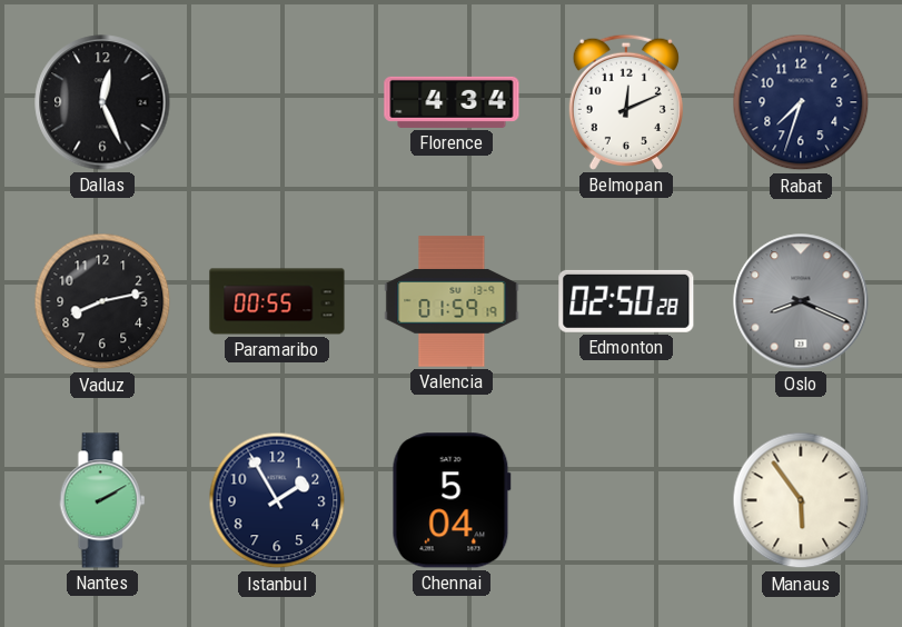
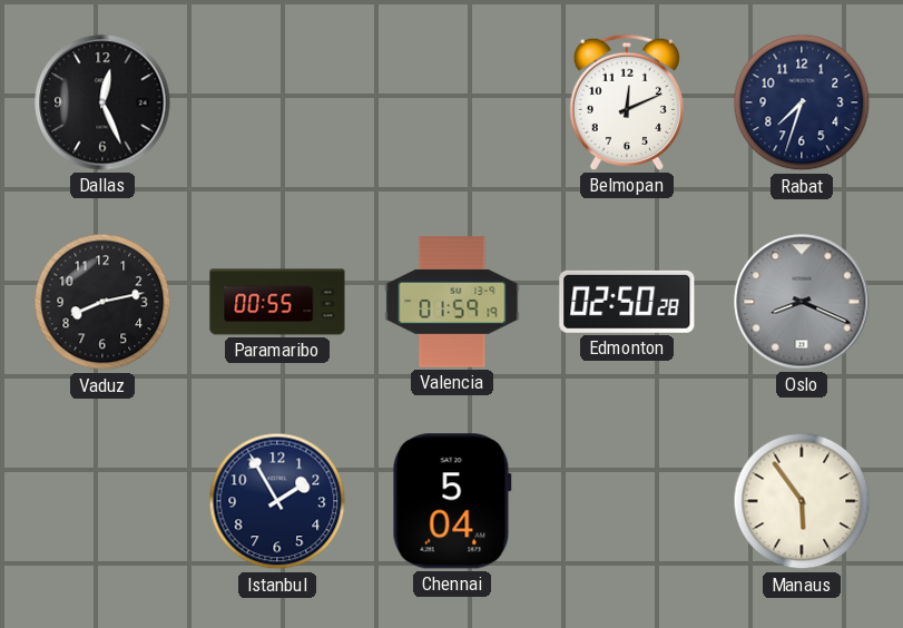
Florence: 4:34 -> none
Nantes: 2:10 -> none
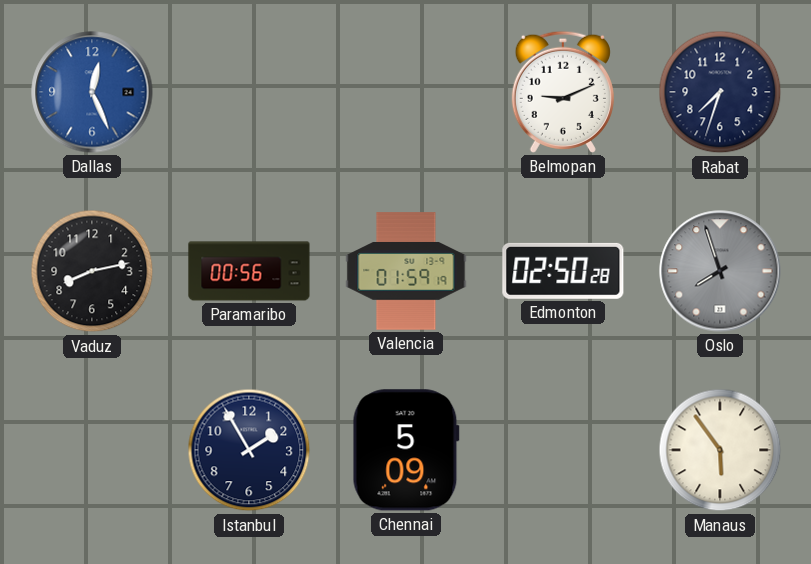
Dallas dial: black -> blue
Belmopan: 12:11 -> 9:11
Paramaribo: 00:55 -> 00:56
Oslo: 8:19 -> 7:57
Chennai: 5:04 -> 5:09
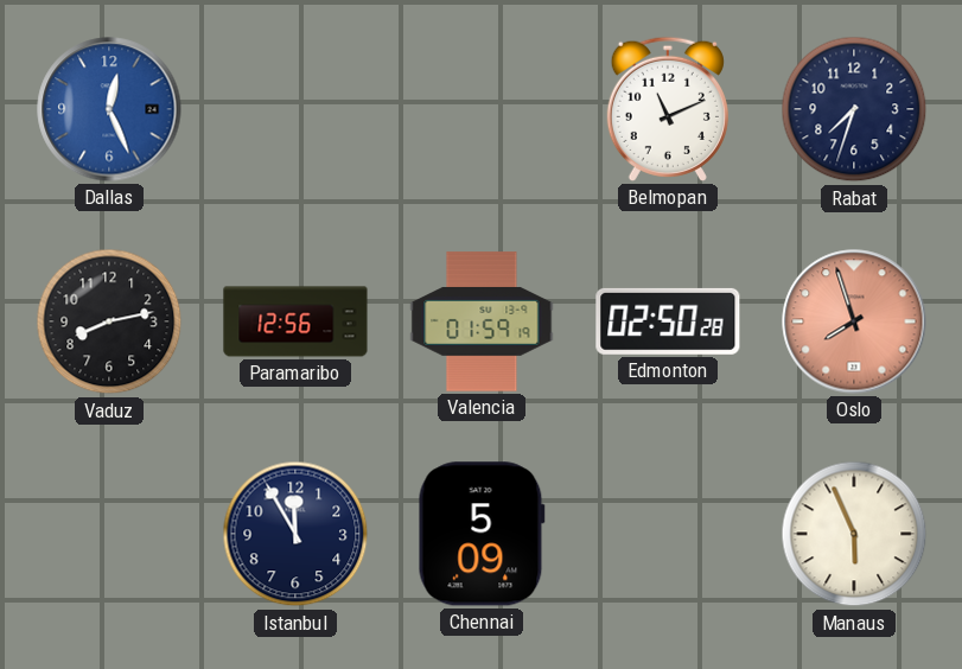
Belmopan: 9:11 -> 11:11
Paramaribo: 00:56 -> 12:56
Oslo dial: grey -> salmon
Istanbul: 1:55 -> 11:55
Manaus: 5:54 -> 5:56
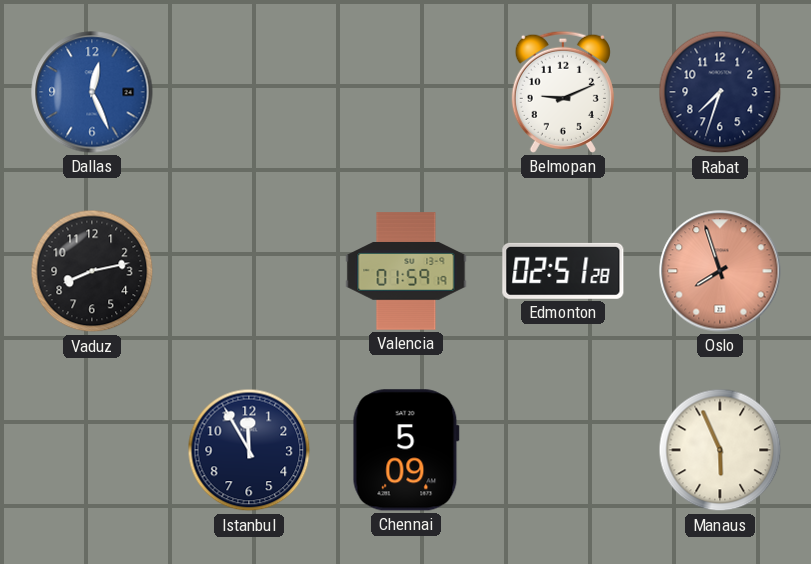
Belmopan: 11:11 -> 9:11
Paramaribo: 12:56 -> none
Edmonton: 02:50 -> 02:51
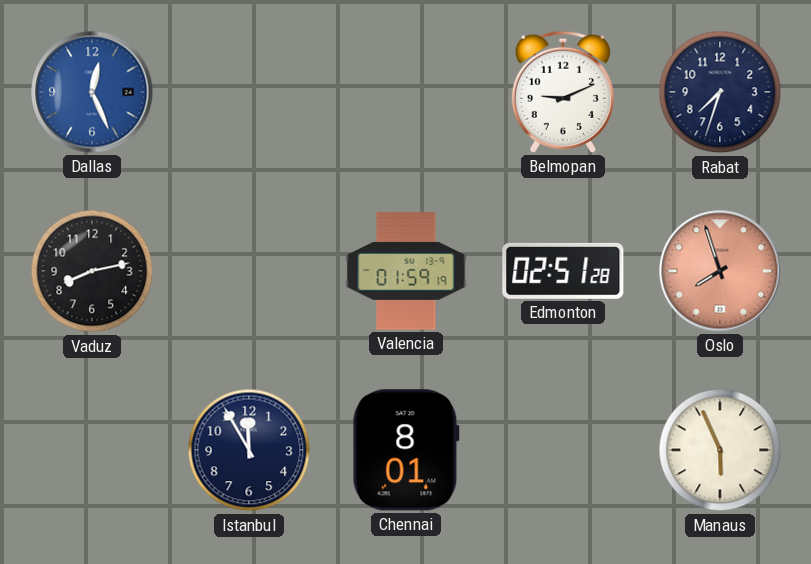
Chennai: 5:09 -> 8:01
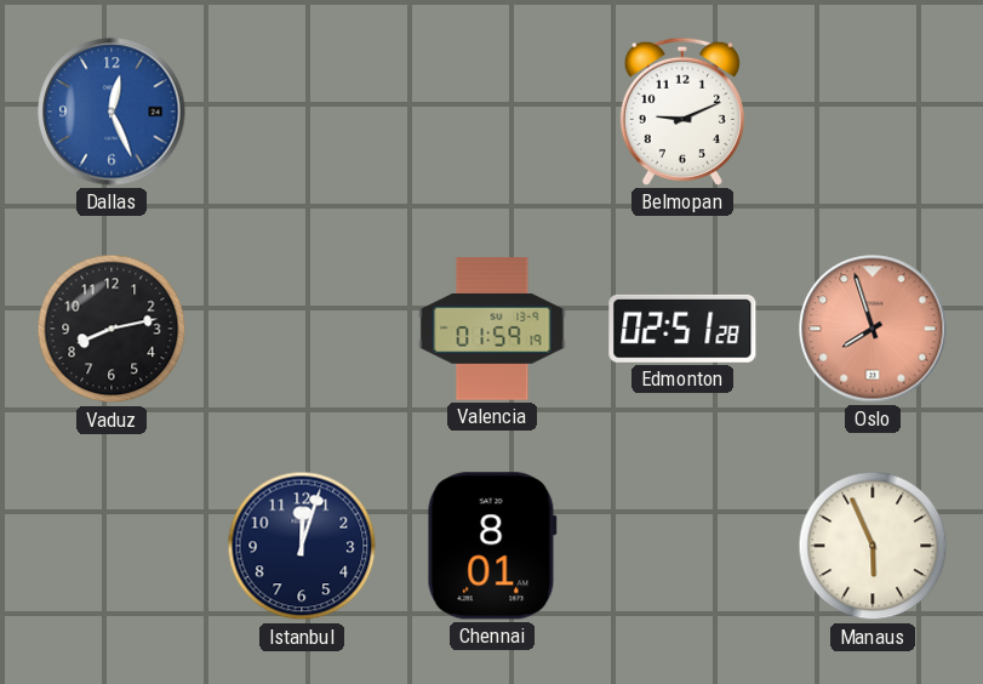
Rabat: 7:33 -> none
Istanbul: 11:55 -> 12:03
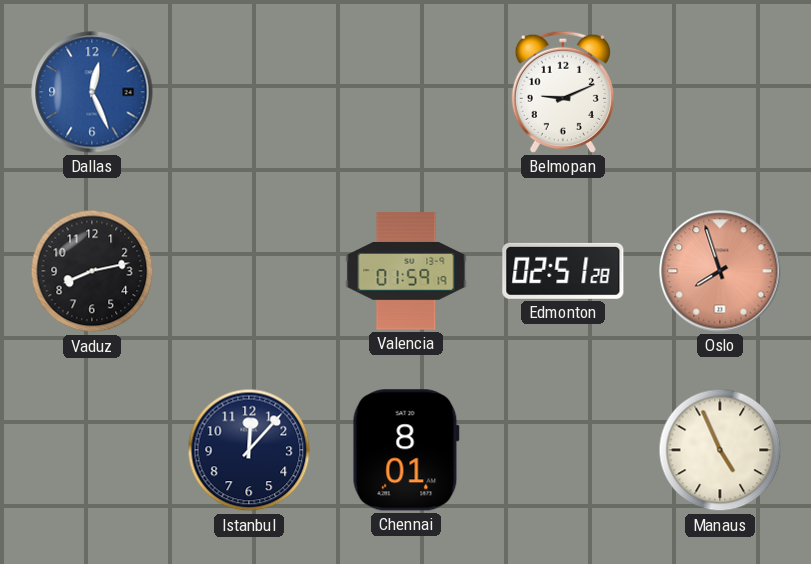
Istanbul: 12:03 -> 12:07
Manaus: 5:56 -> 4:56
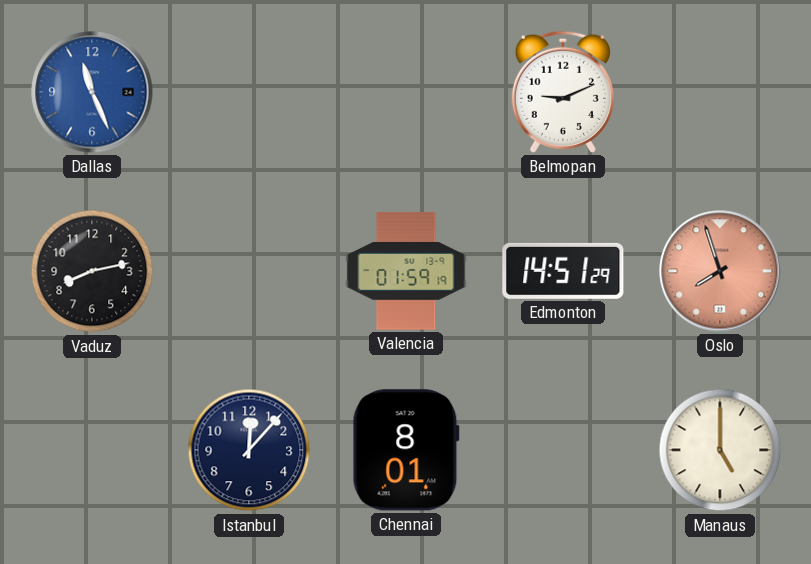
Dallas: 12:26 -> 11:26
Edmonton: 02:51 -> 14:51
Manaus: 4:56 -> 5:00
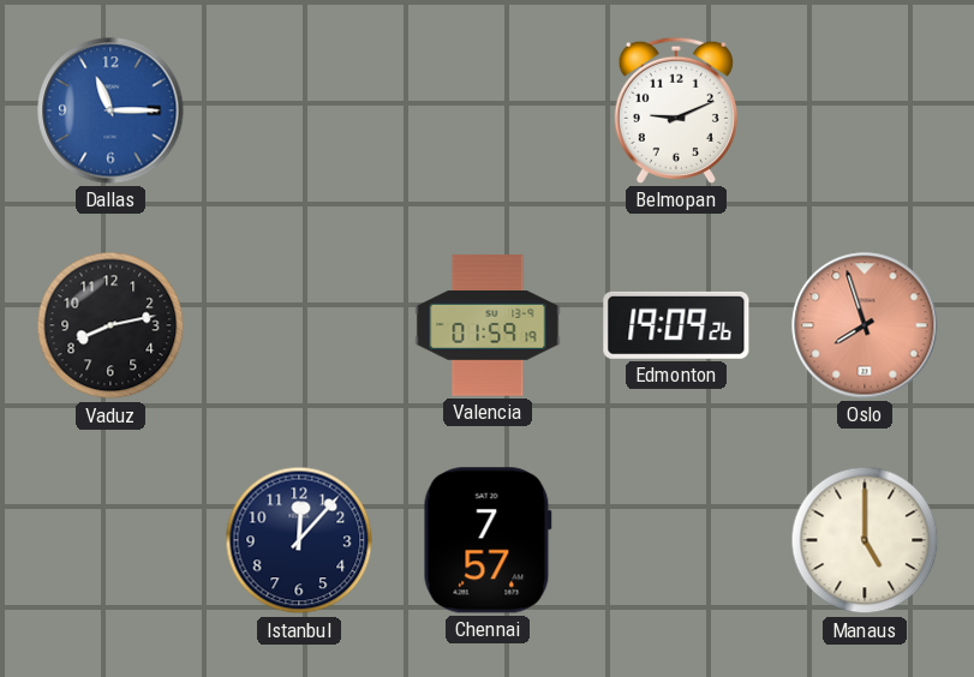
Dallas: 11:26 -> 11:15
Edmonton: 14:51 -> 19:09
Chennai: 8:01 -> 7:57
